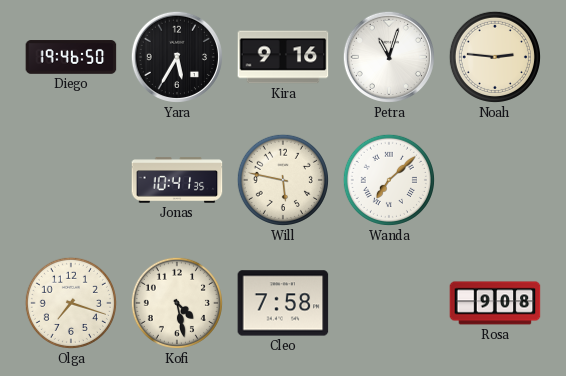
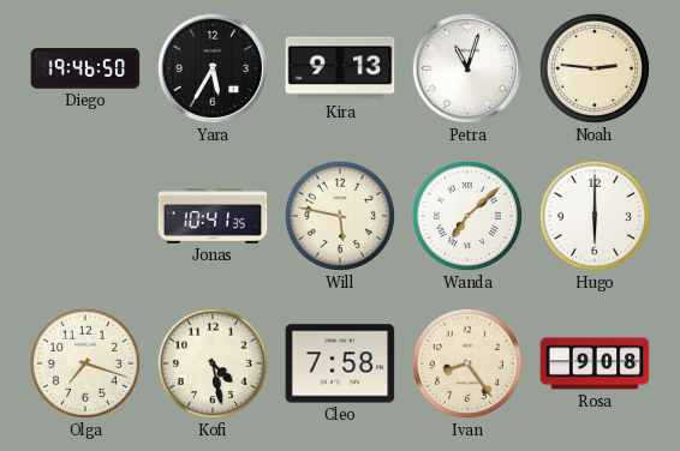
Kira: 9:16 -> 9:13
Hugo: none -> 6:00
Ivan: none -> 8:24
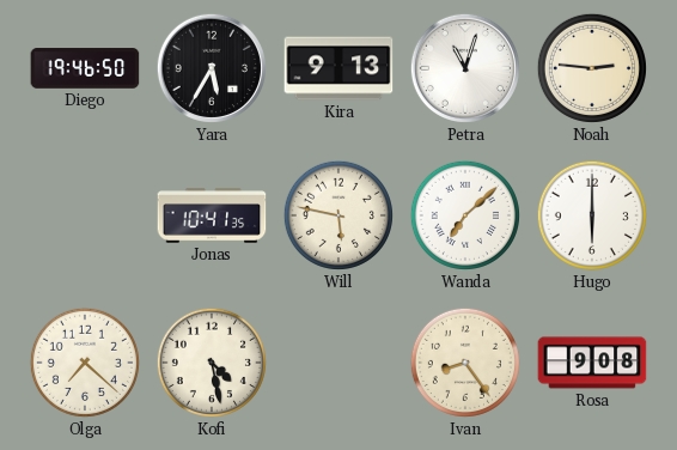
Olga: 7:18 -> 7:22
Cleo: 7:58 -> none
